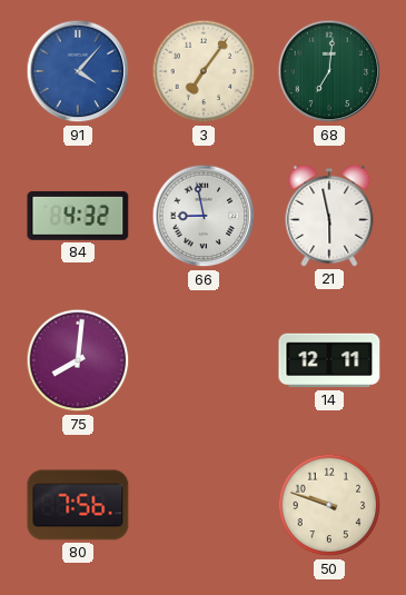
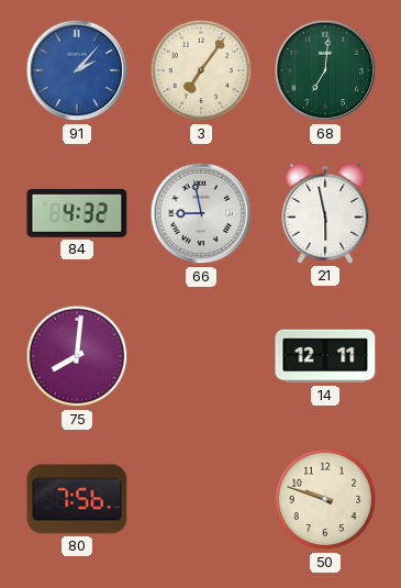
91: 4:07 -> 2:07
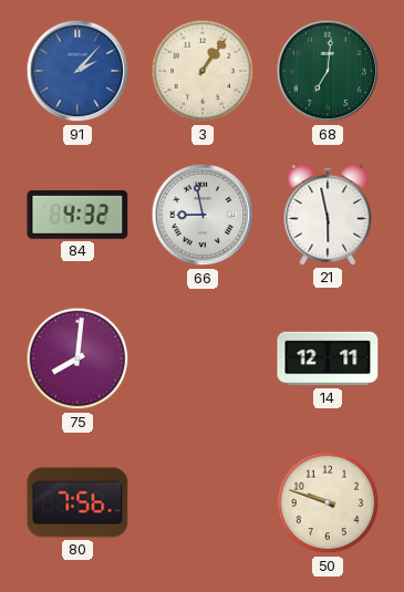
3: 7:06 -> 1:06
